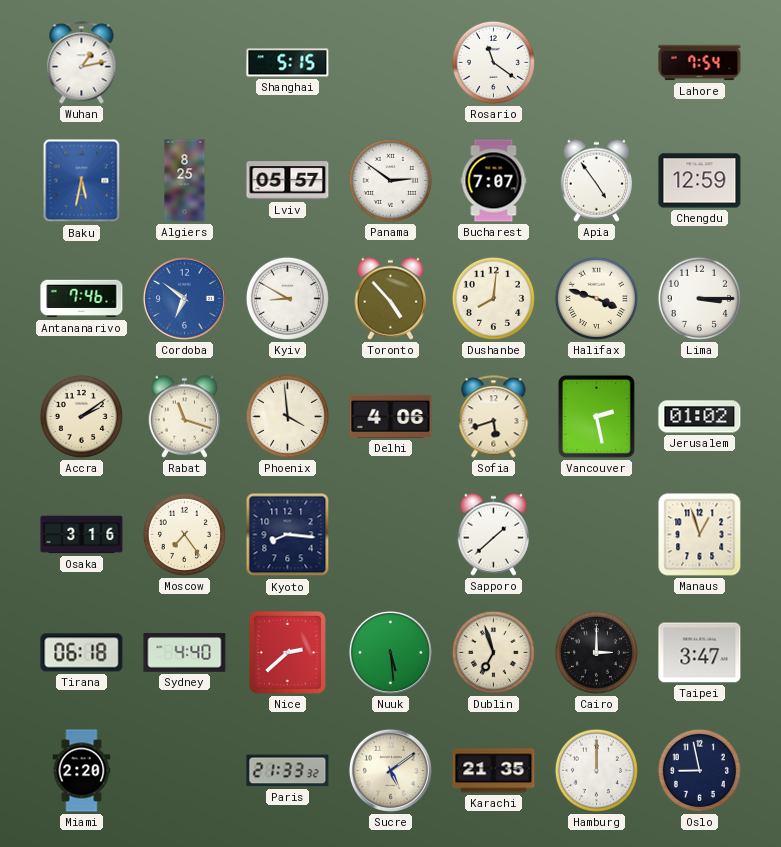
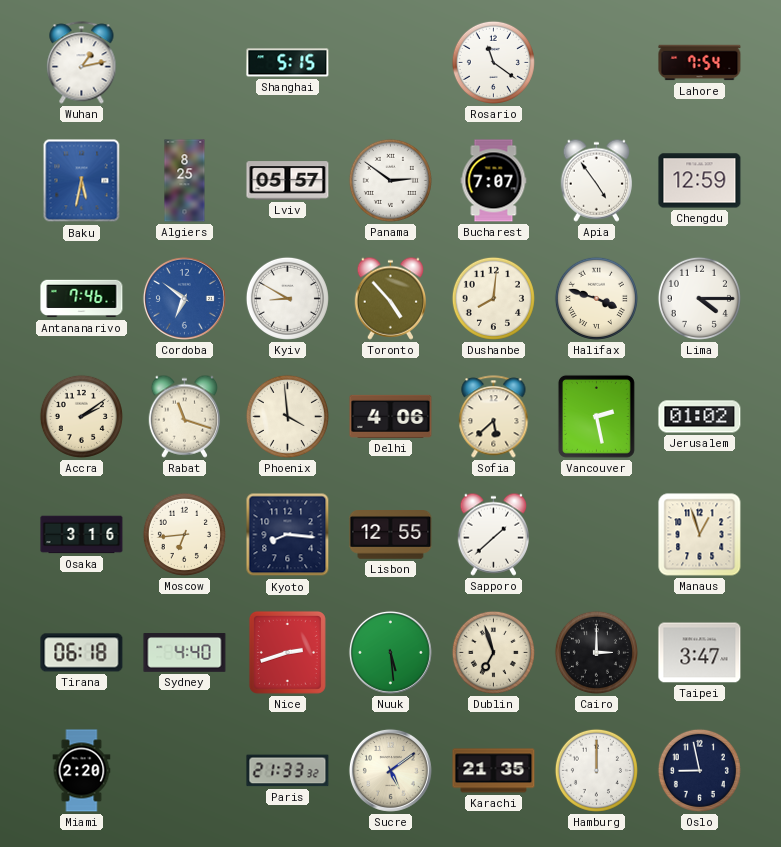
Lima: 3:15 -> 4:15
Sofia: 5:42 -> 5:38
Moscow: 7:24 -> 6:44
Lisbon: none -> 12:55
Nice: 2:38 -> 2:42
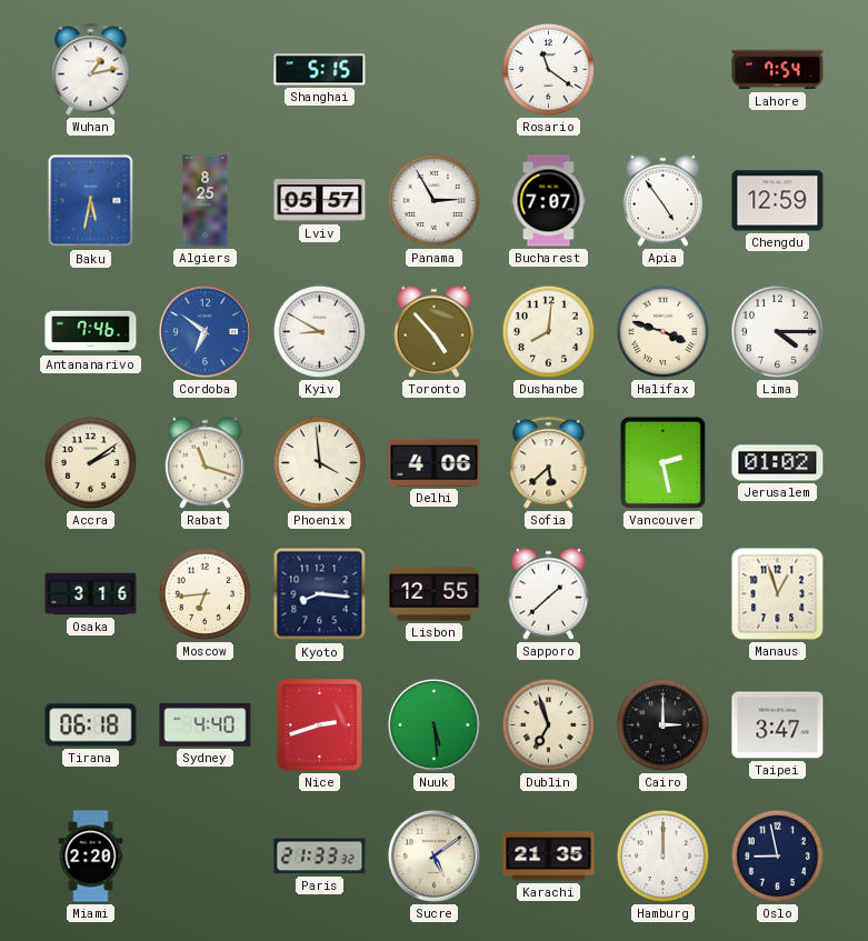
Panama: 2:51 -> 2:55
